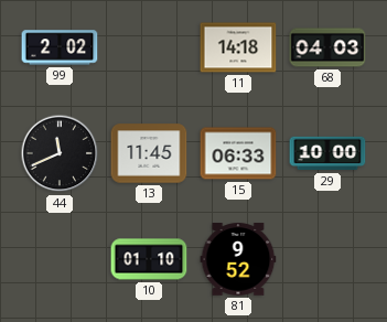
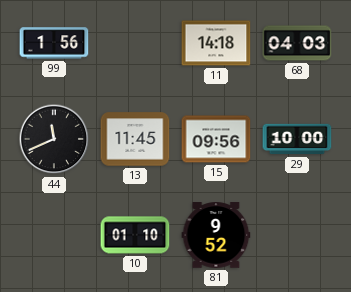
99: 2:02 -> 1:56
15: 06:33 -> 09:56
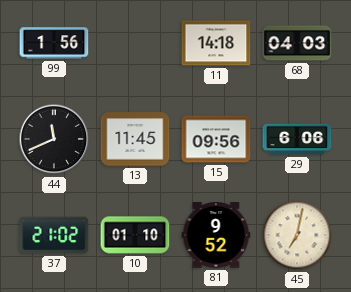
29: 10:00 -> 6:06
37: none -> 21:02
45: none -> 7:02
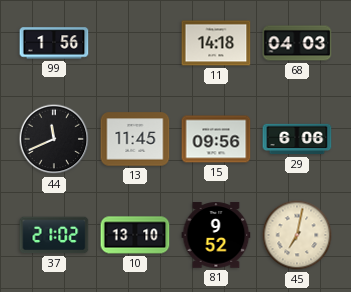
10: 01:10 -> 13:10
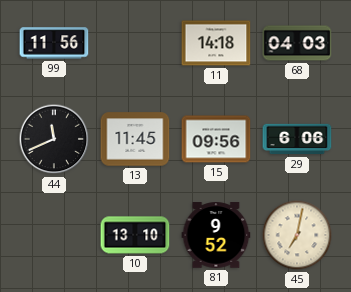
99: 1:56 -> 11:56
37: 21:02 -> none
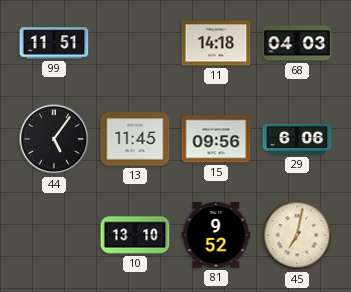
99: 11:56 -> 11:51
44: 11:41 -> 5:06
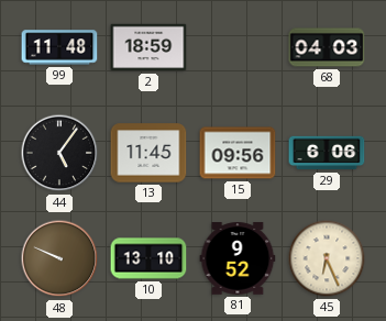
99: 11:51 -> 11:48
2: none -> 18:59
11: 14:18 -> none
48: none -> 9:49
45: 7:02 -> 6:26
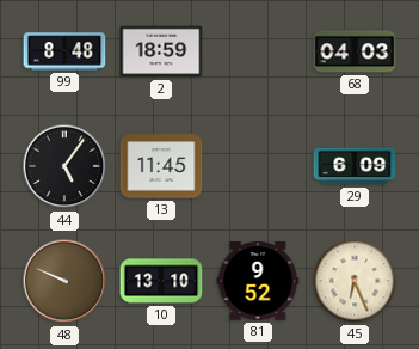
99: 11:48 -> 8:48
15: 09:56 -> none
29: 6:06 -> 6:09
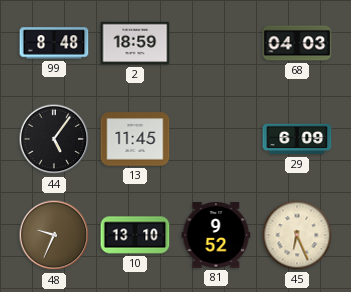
48: 9:49 -> 9:34
